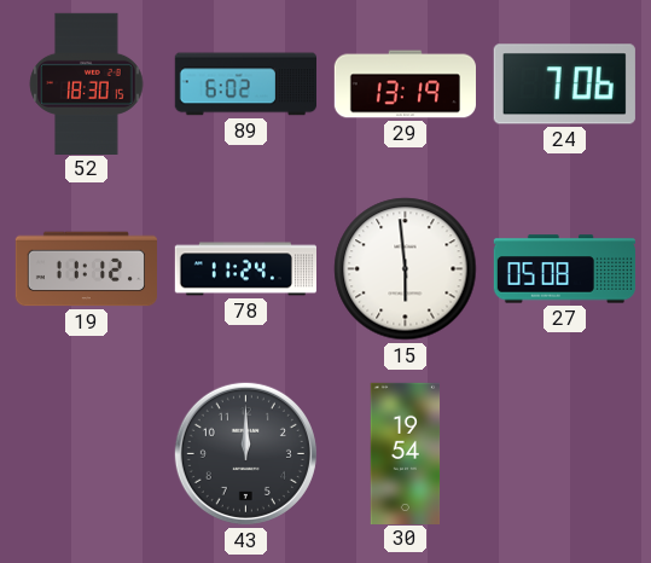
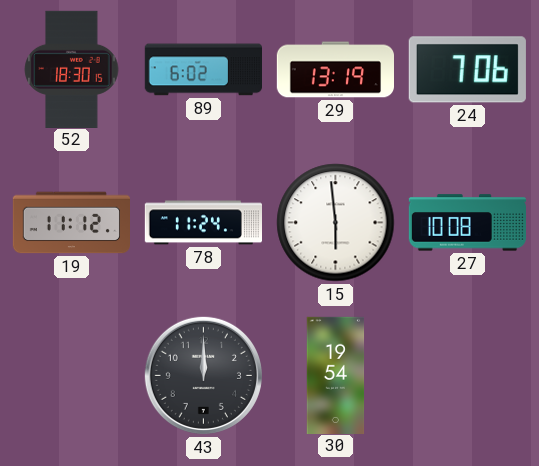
27: 05:08 -> 10:08
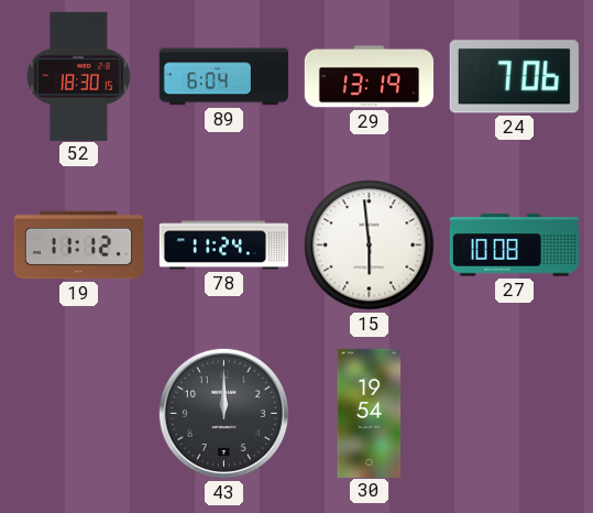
89: 6:02 -> 6:04
